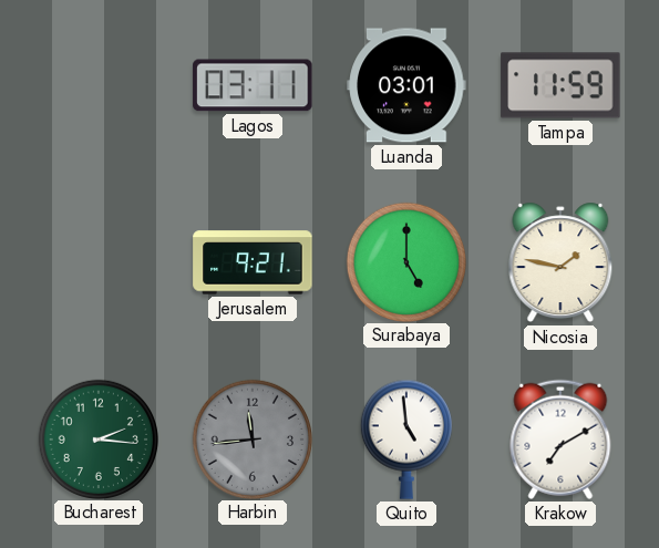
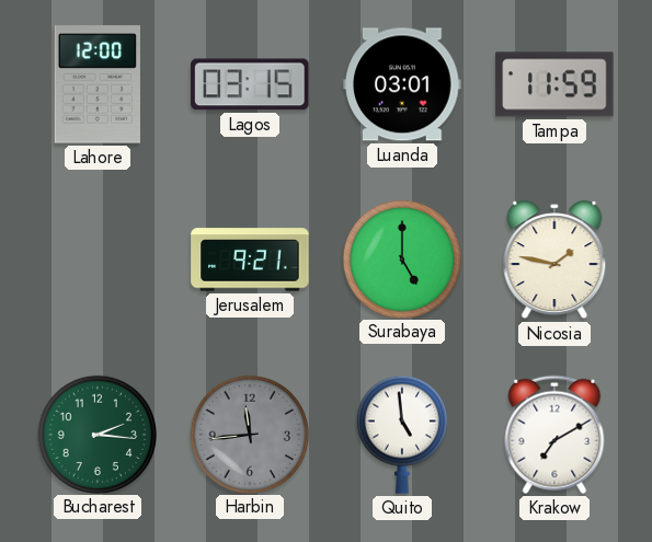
Lahore: none -> 12:00
Lagos: 03:11 -> 03:15
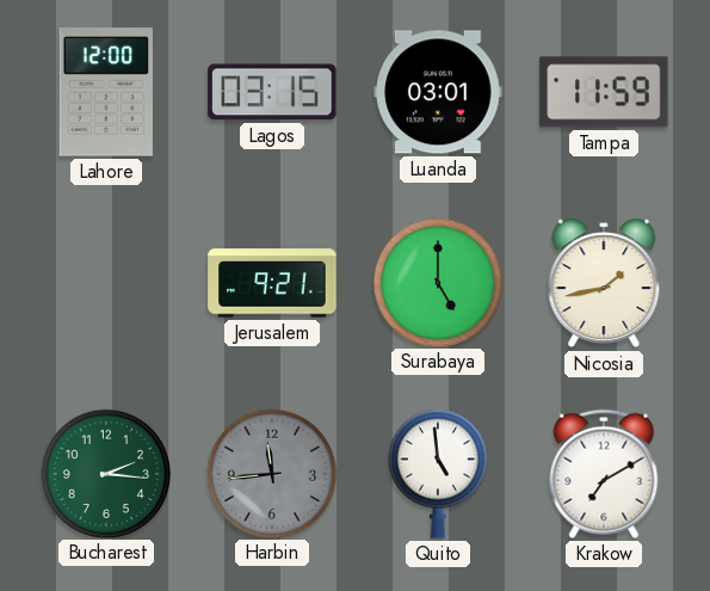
Nicosia: 1:47 -> 1:43
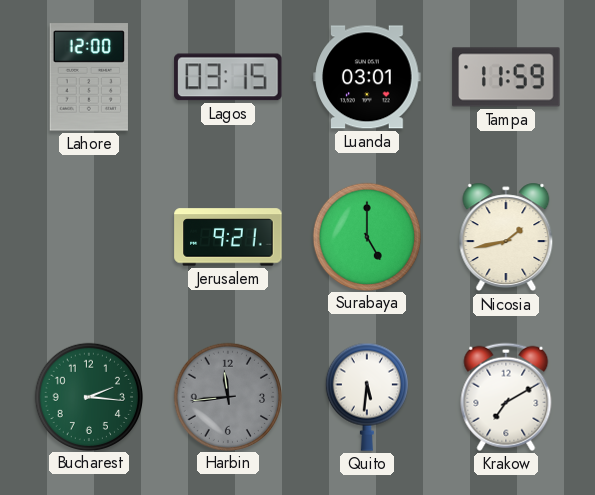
Quito: 4:59 -> 5:31
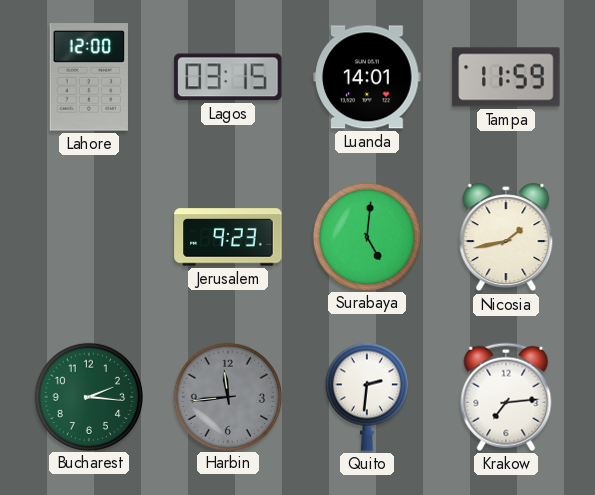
Luanda: 03:01 -> 14:01
Jerusalem: 9:21 -> 9:23
Surabaya: 5:00 -> 5:01
Quito: 5:31 -> 2:31
Krakow: 7:10 -> 7:14
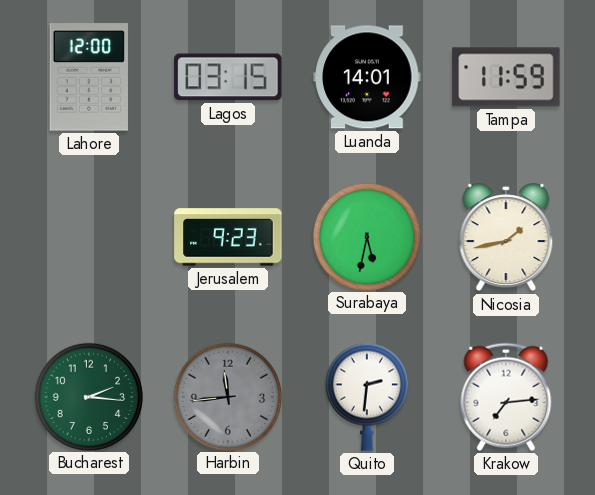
Surabaya: 5:01 -> 5:32
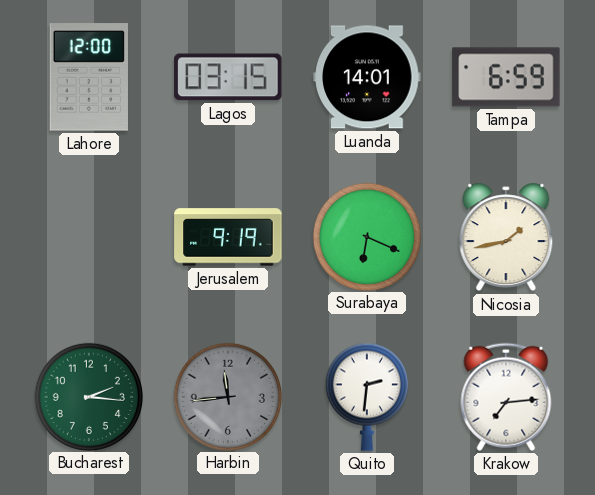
Tampa: 11:59 -> 6:59
Jerusalem: 9:23 -> 9:19
Surabaya: 5:32 -> 6:19
